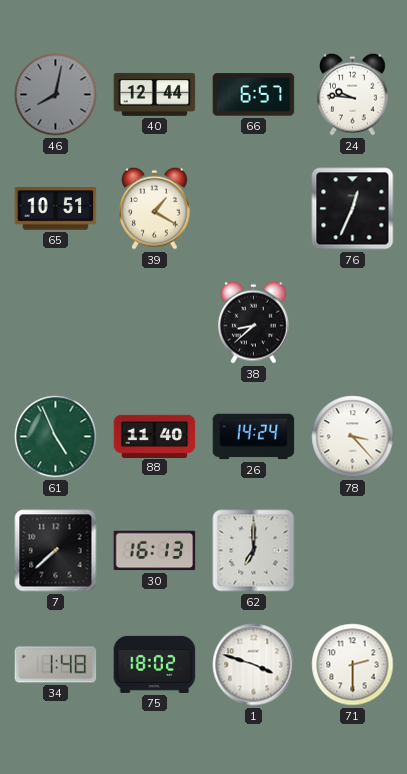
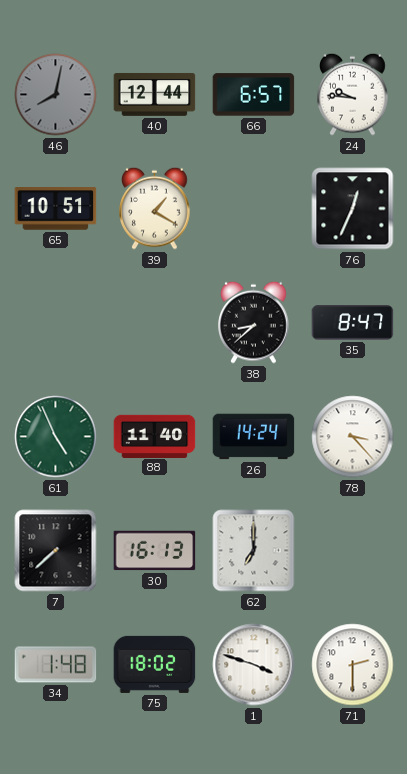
35: none -> 8:47
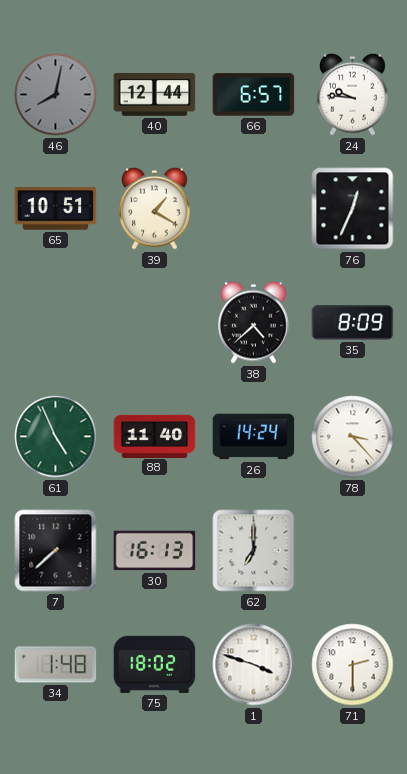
38: 8:38 -> 4:38
35: 8:47 -> 8:09
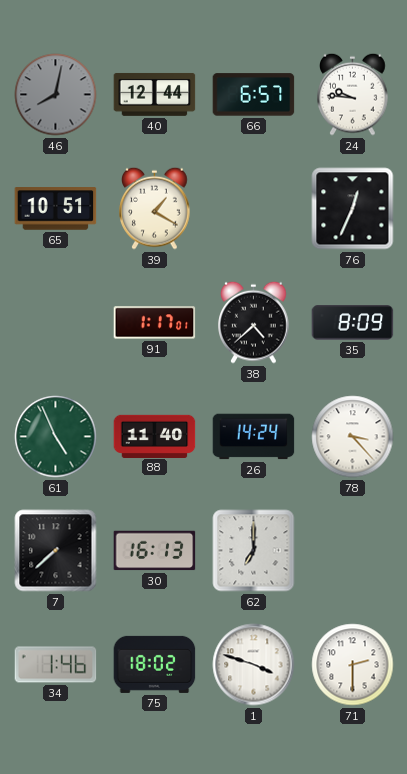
91: none -> 1:17
34: 1:48 -> 1:46
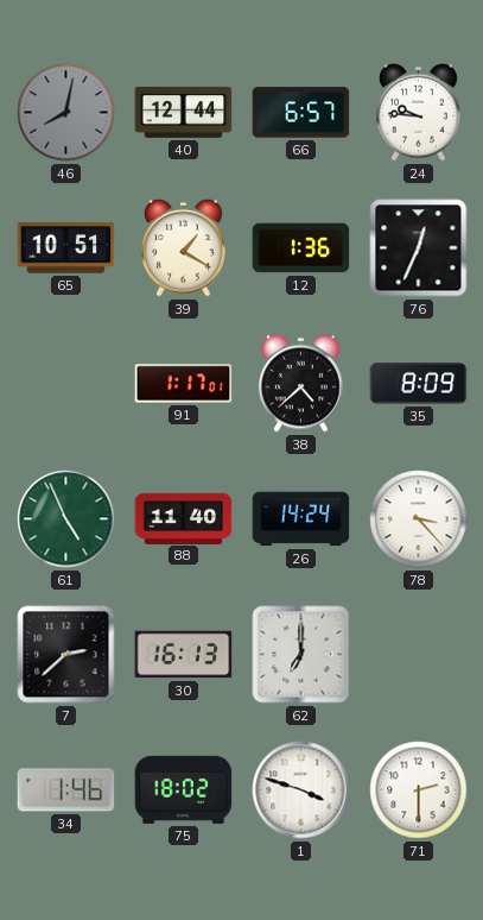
12: none -> 1:36
7: 7:38 -> 2:38
